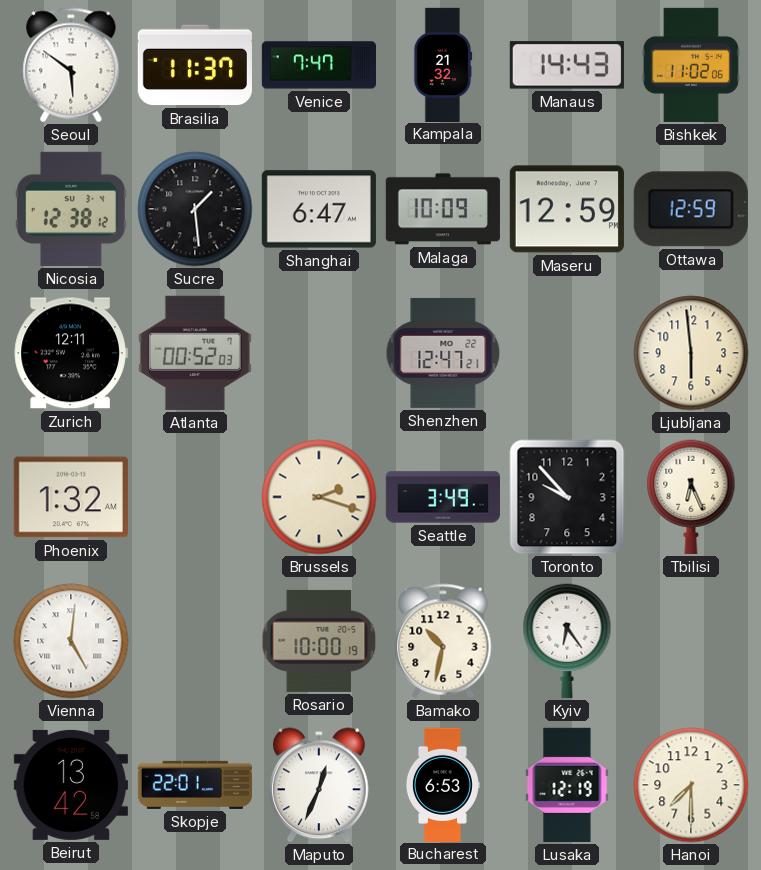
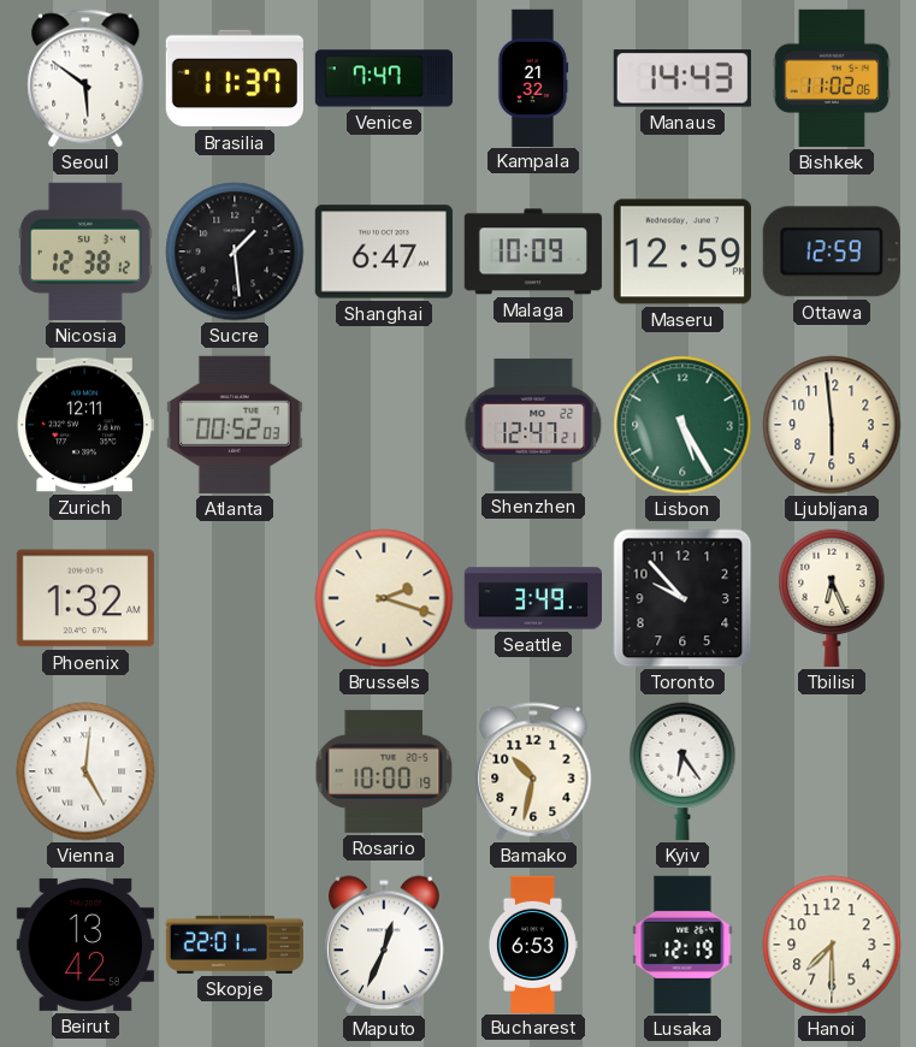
Lisbon: none -> 5:25
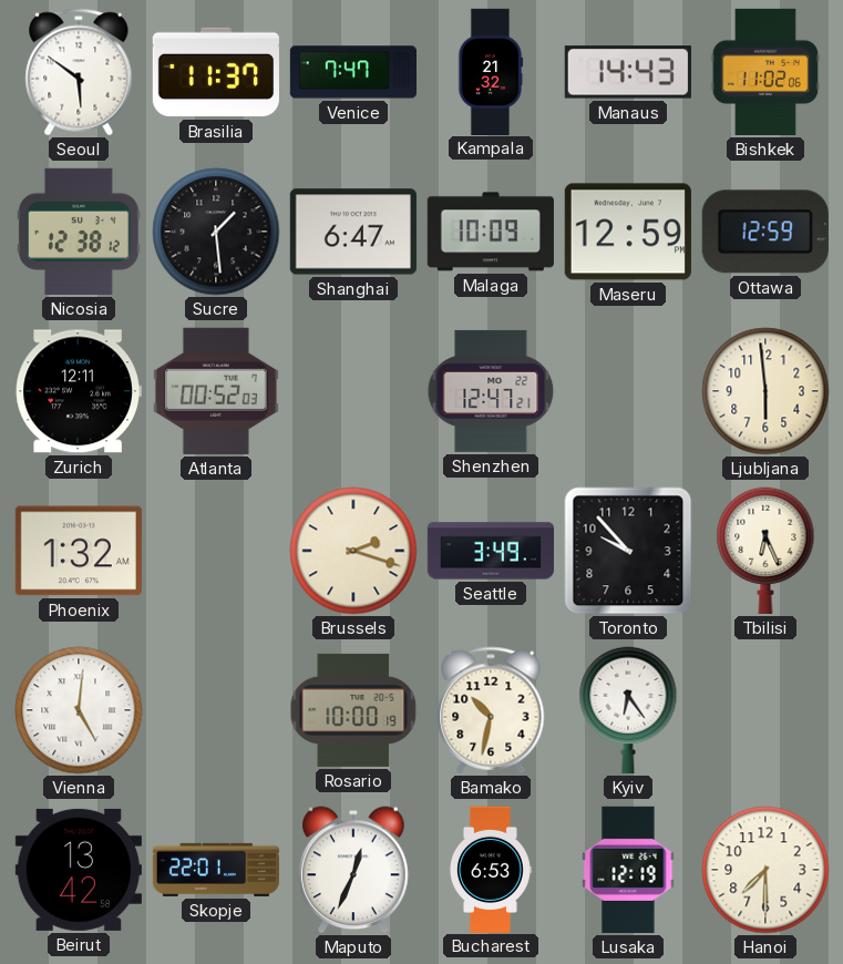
Lisbon: 5:25 -> none
